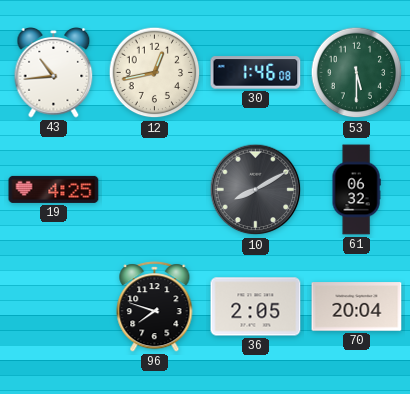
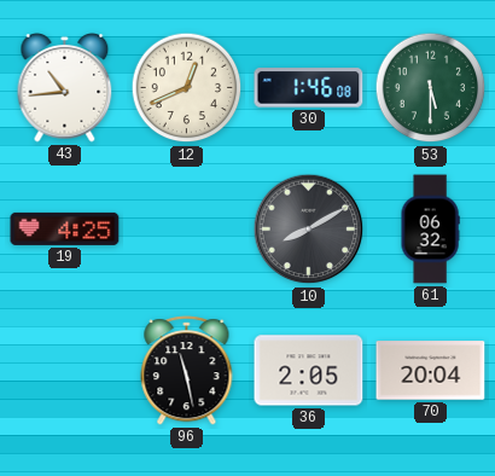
12: 12:43 -> 12:41
96: 7:48 -> 11:28
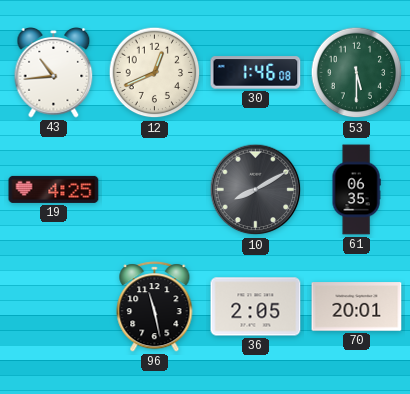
61: 06:32 -> 06:35
70: 20:04 -> 20:01
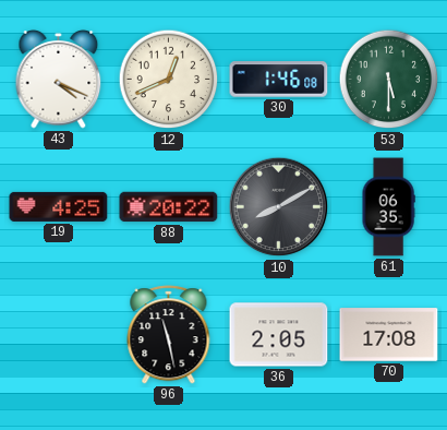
43: 10:44 -> 4:19
88: none -> 20:22
70: 20:01 -> 17:08
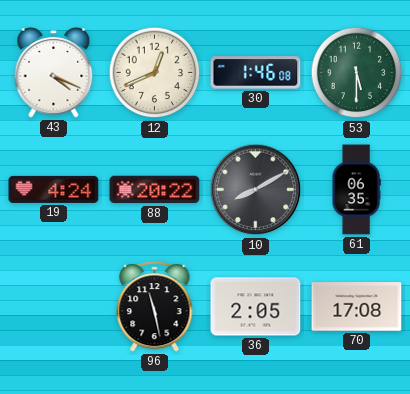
19: 4:25 -> 4:24
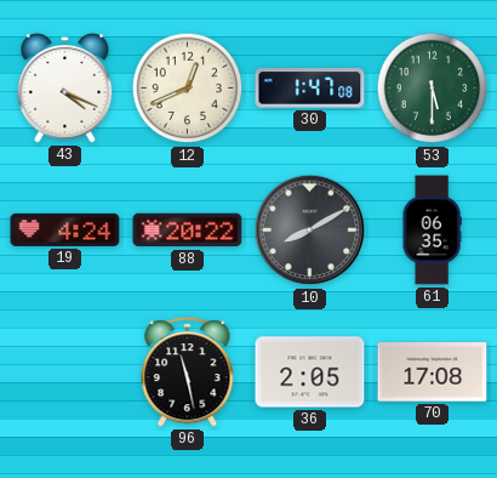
30: 1:46 -> 1:47
